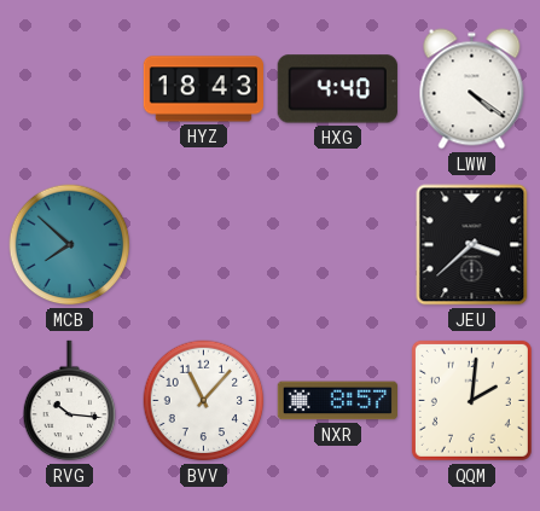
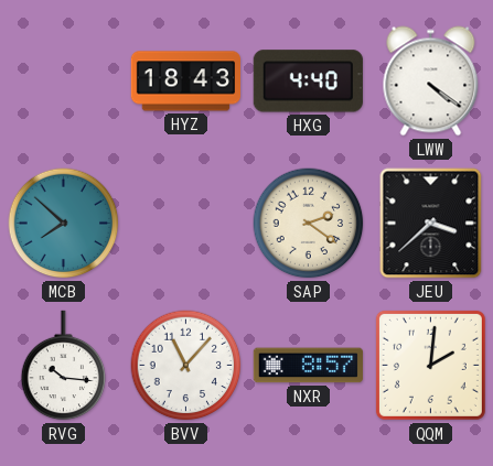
SAP: none -> 2:21
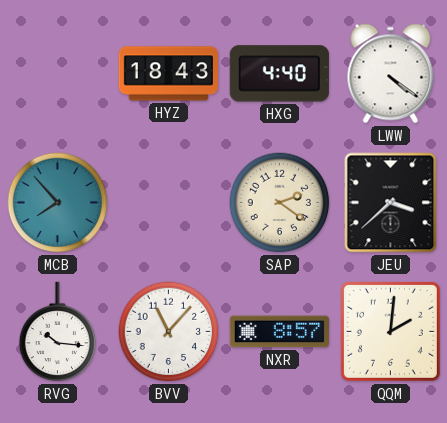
MCB: 7:52 -> 7:53
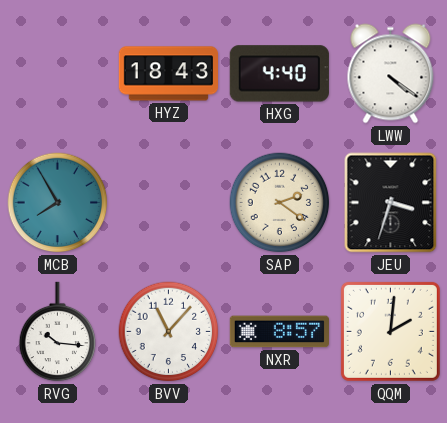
MCB: 7:53 -> 7:55
JEU: 3:38 -> 3:33
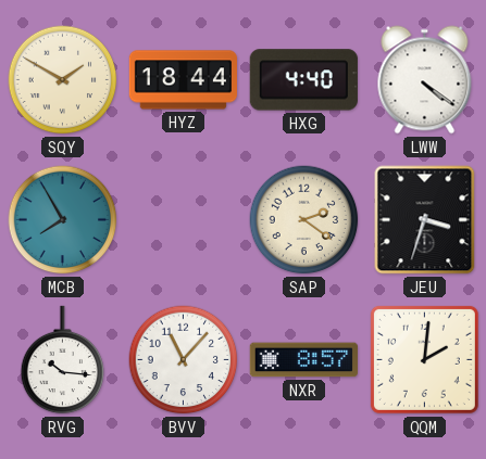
SQY: none -> 1:50
HYZ: 18:43 -> 18:44
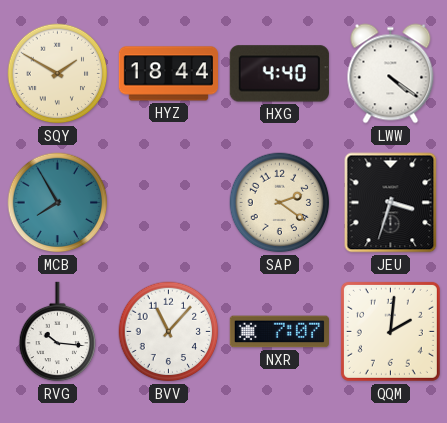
NXR: 8:57 -> 7:07
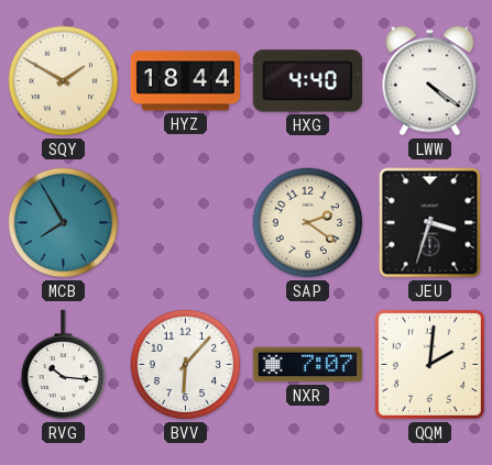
BVV: 11:07 -> 6:07
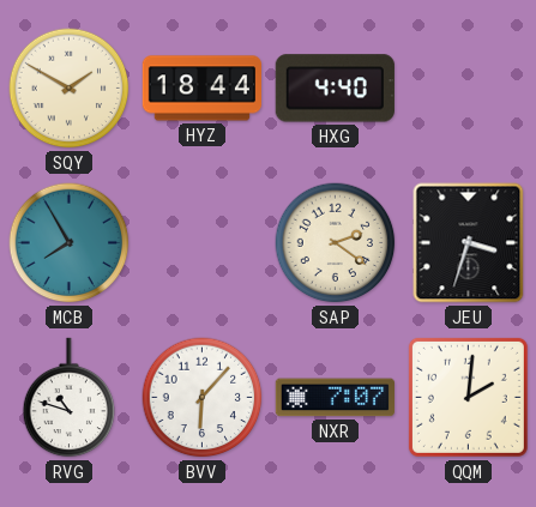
LWW: 4:21 -> none
RVG: 10:16 -> 10:48
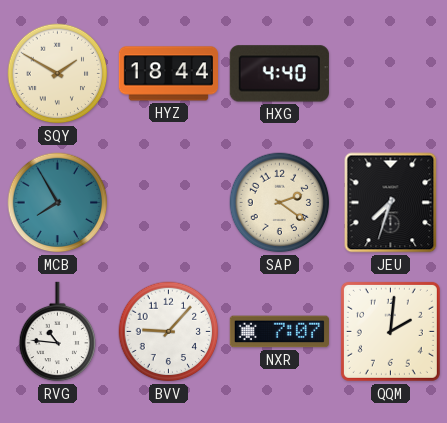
JEU: 3:33 -> 7:33
RVG: 10:48 -> 10:46
BVV: 6:07 -> 9:07
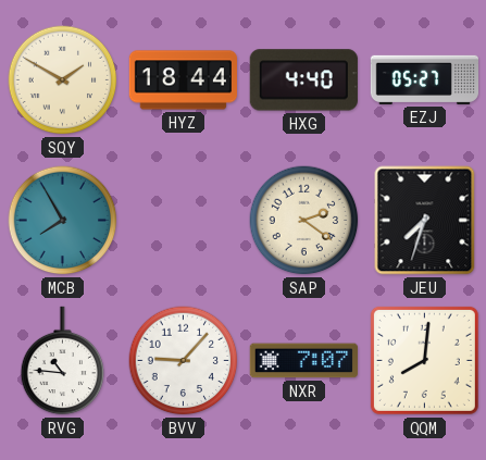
EZJ: none -> 05:27
QQM: 2:01 -> 8:01
